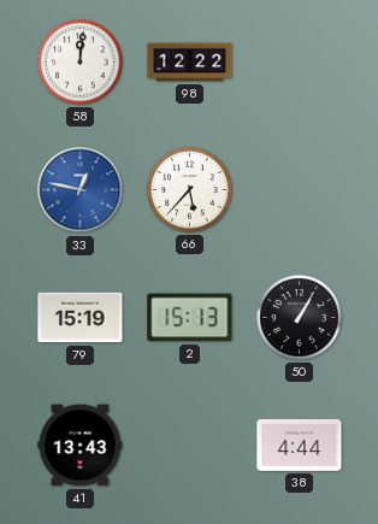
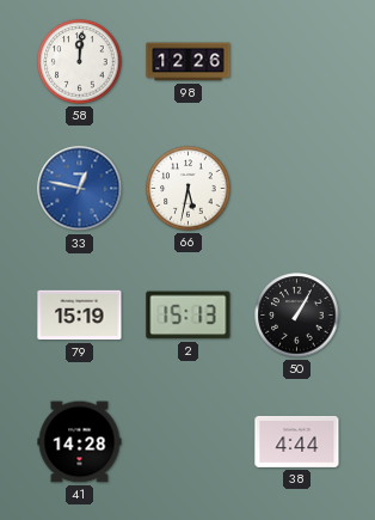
98: 12:22 -> 12:26
66: 5:37 -> 5:32
41: 13:43 -> 14:28
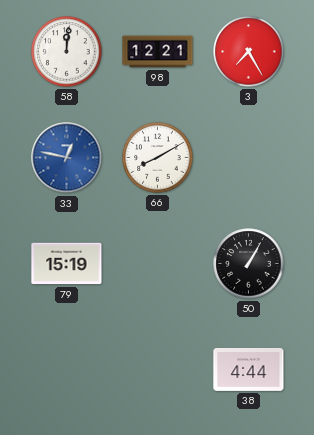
98: 12:26 -> 12:21
3: none -> 7:25
66: 5:32 -> 8:10
2: 15:13 -> none
41: 14:28 -> none
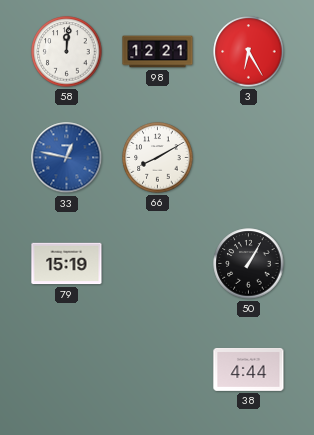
3: 7:25 -> 6:25
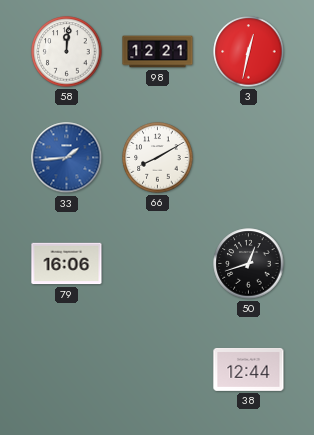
3: 6:25 -> 12:32
33: 12:47 -> 1:44
79: 15:19 -> 16:06
50: 1:05 -> 12:42
38: 4:44 -> 12:44
